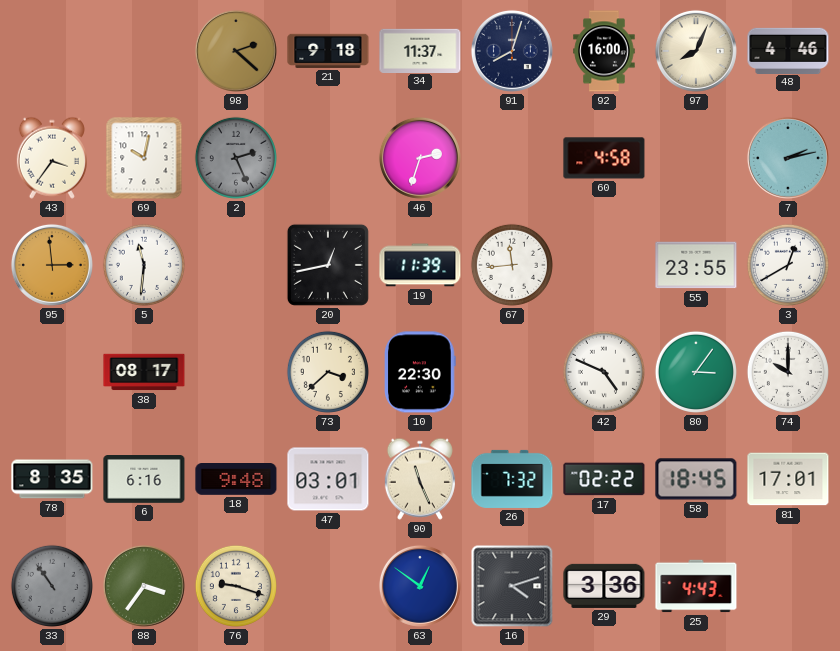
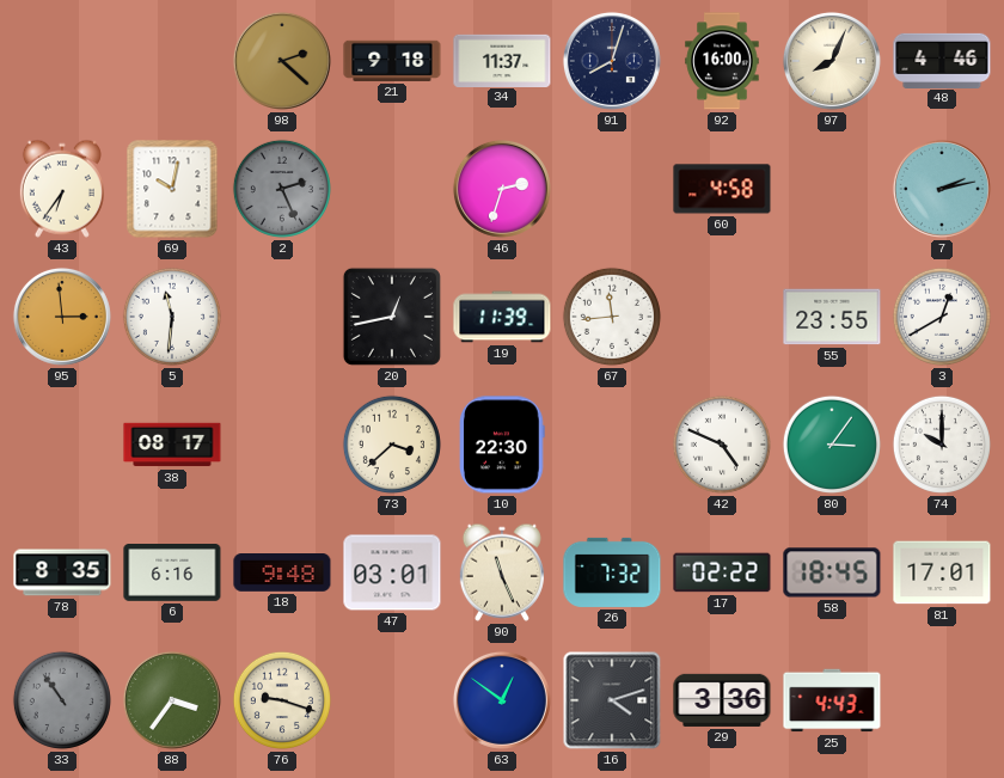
43: 3:36 -> 6:36
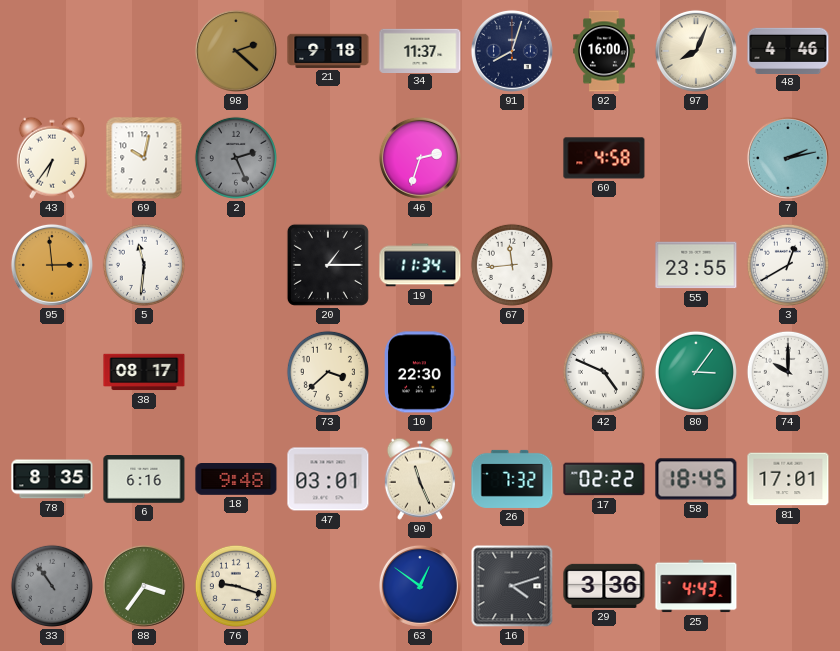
20: 12:43 -> 1:15
19: 11:39 -> 11:34
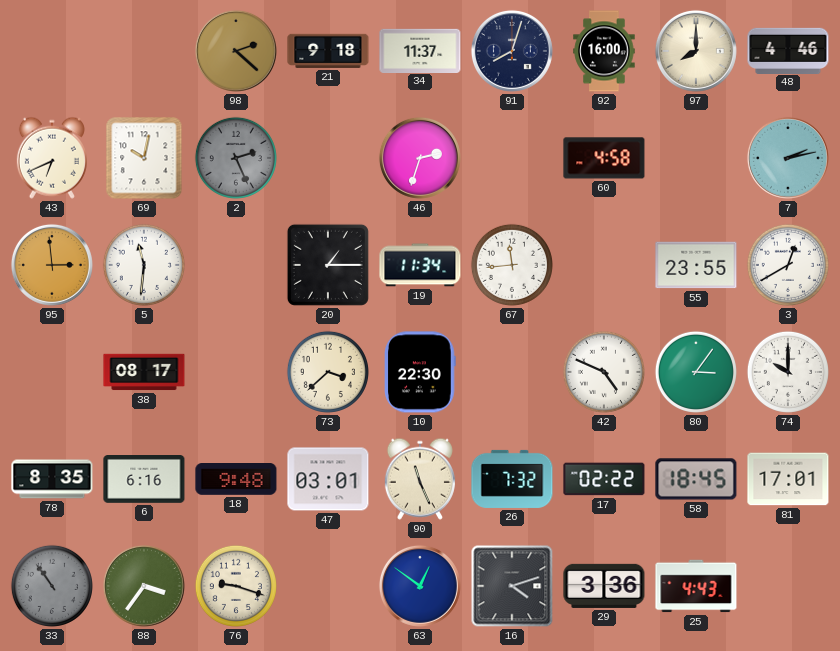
97: 8:04 -> 8:00
43: 6:36 -> 6:41
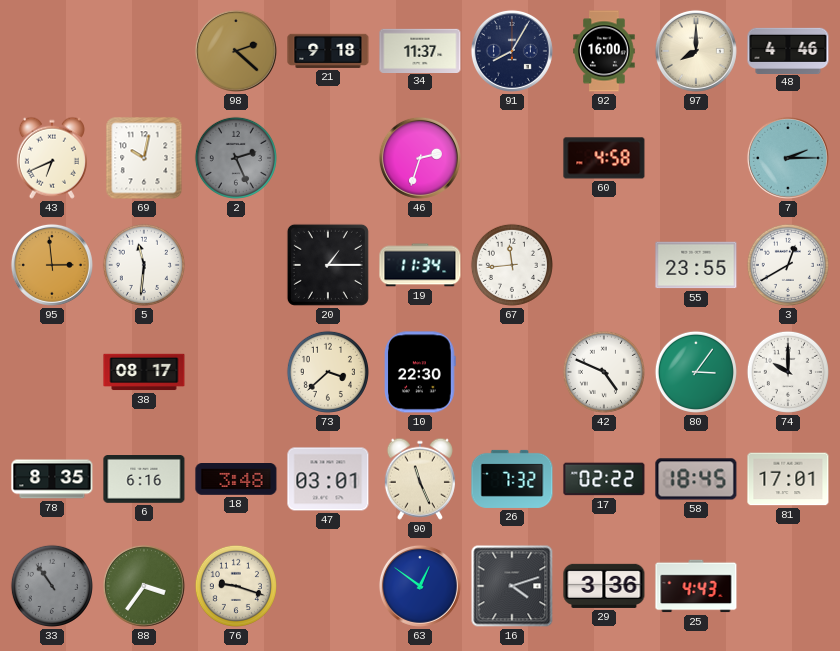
91: 8:03 -> 8:05
7: 2:13 -> 2:15
18: 9:48 -> 3:48
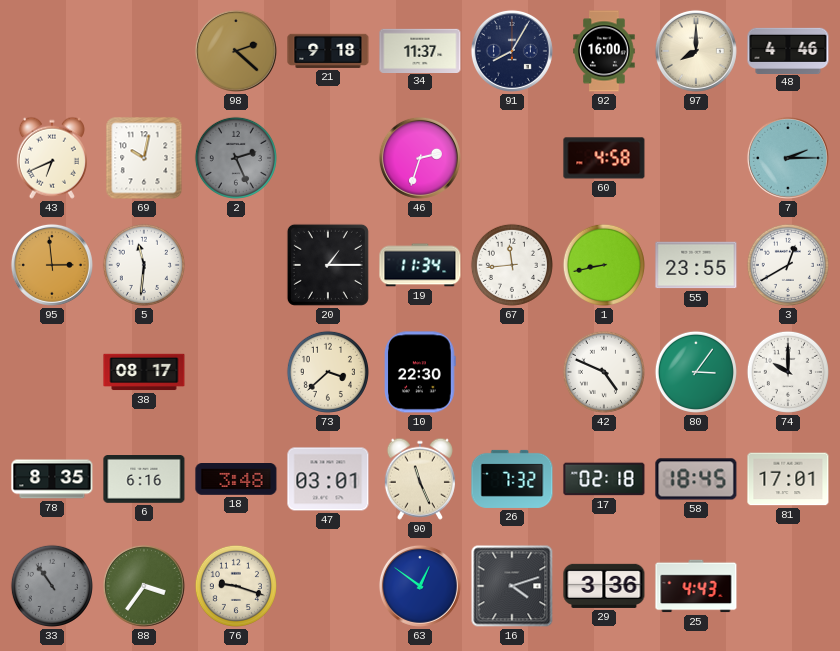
1: none -> 8:43
17: 02:22 -> 02:18
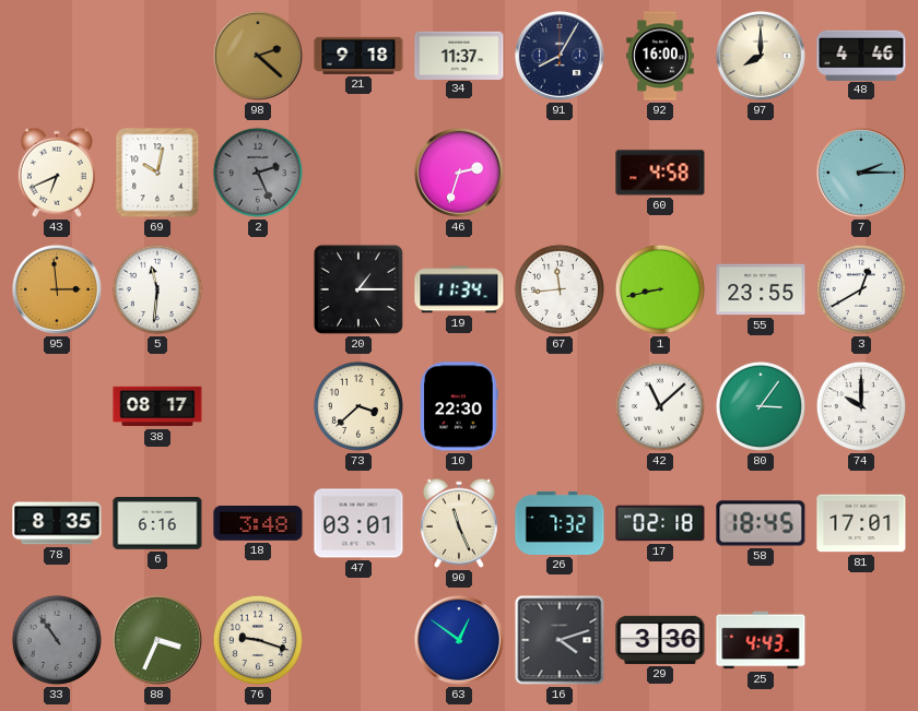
42: 4:49 -> 11:08
88: 3:36 -> 3:34
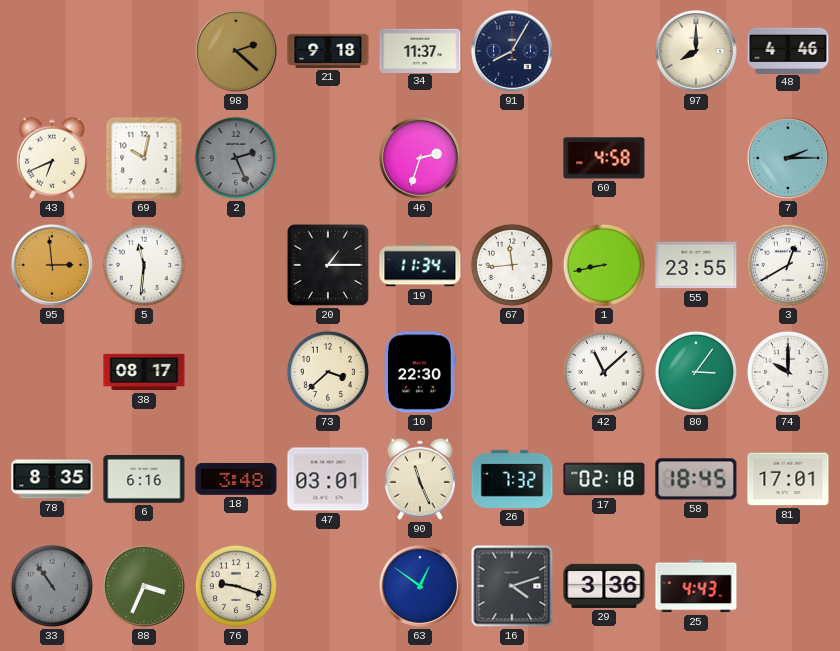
92: 16:00 -> none
